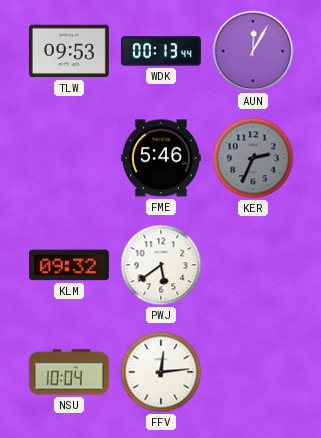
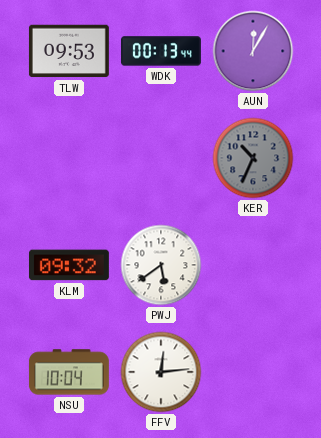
FME: 5:46 -> none
KER: 2:34 -> 10:34
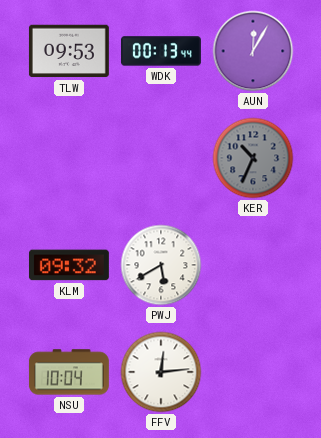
PWJ: 5:39 -> 5:40
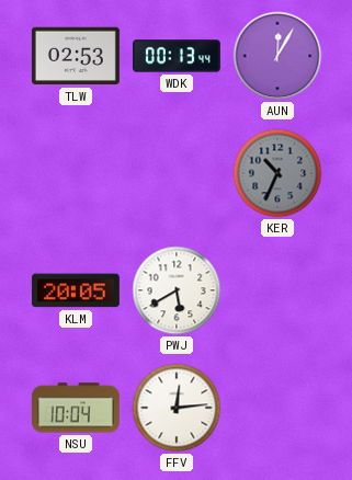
TLW: 09:53 -> 02:53
KLM: 09:32 -> 20:05
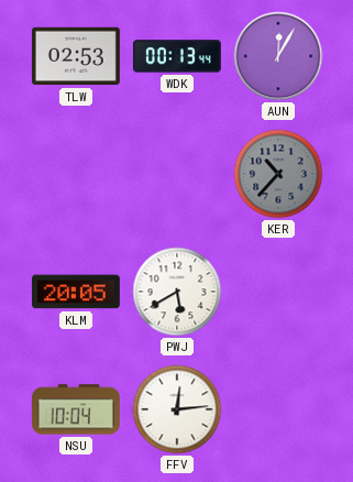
KER: 10:34 -> 10:37
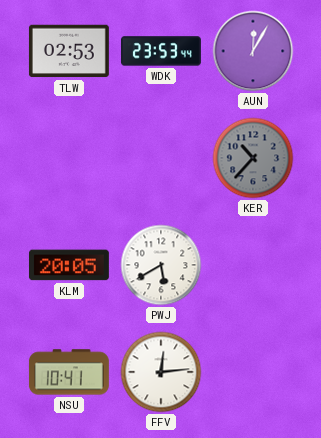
WDK: 00:13 -> 23:53
NSU: 10:04 -> 10:41
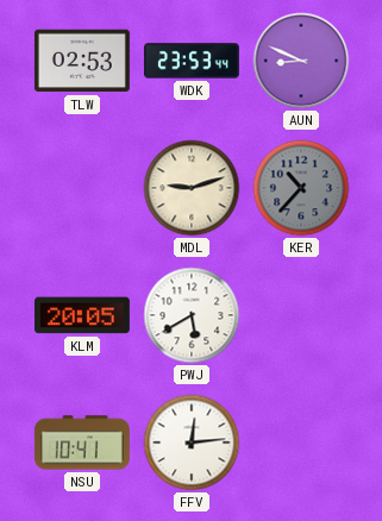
AUN: 12:05 -> 8:49
MDL: none -> 9:12
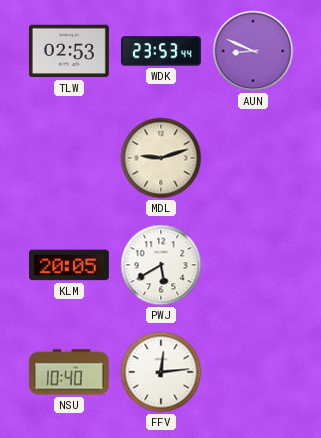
KER: 10:37 -> none
NSU: 10:41 -> 10:40
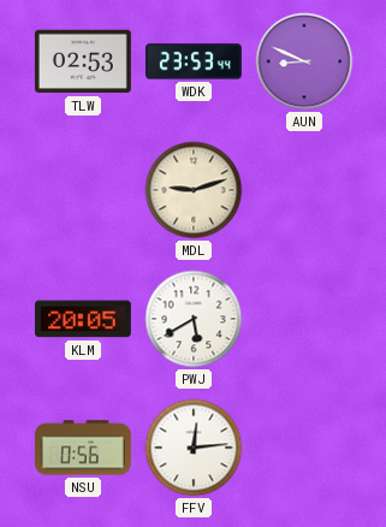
NSU: 10:40 -> 0:56
